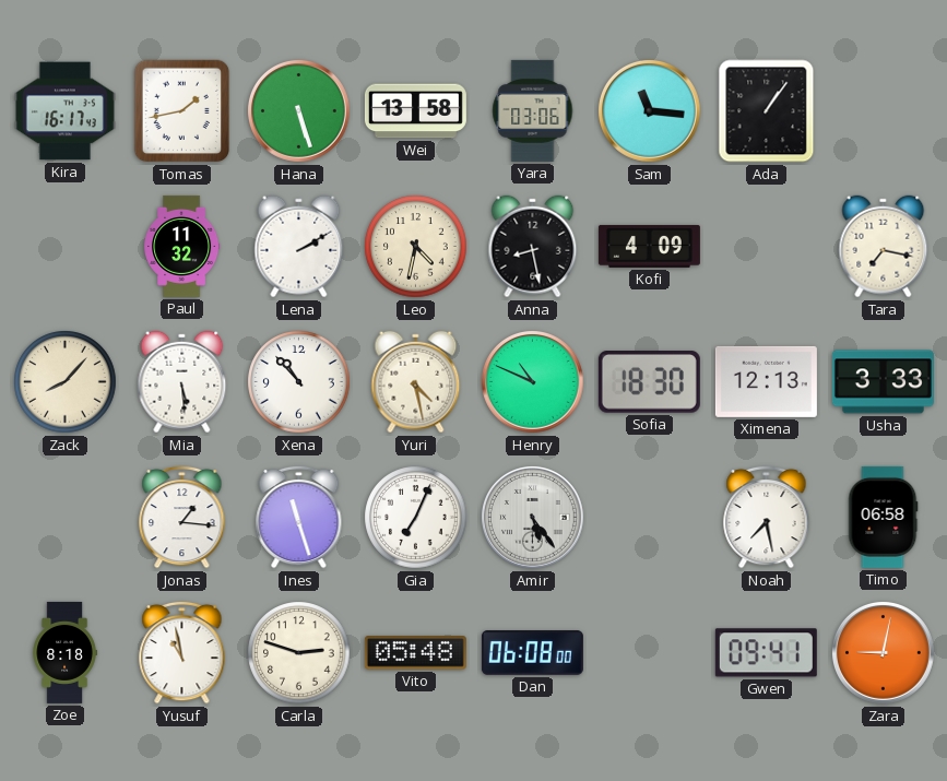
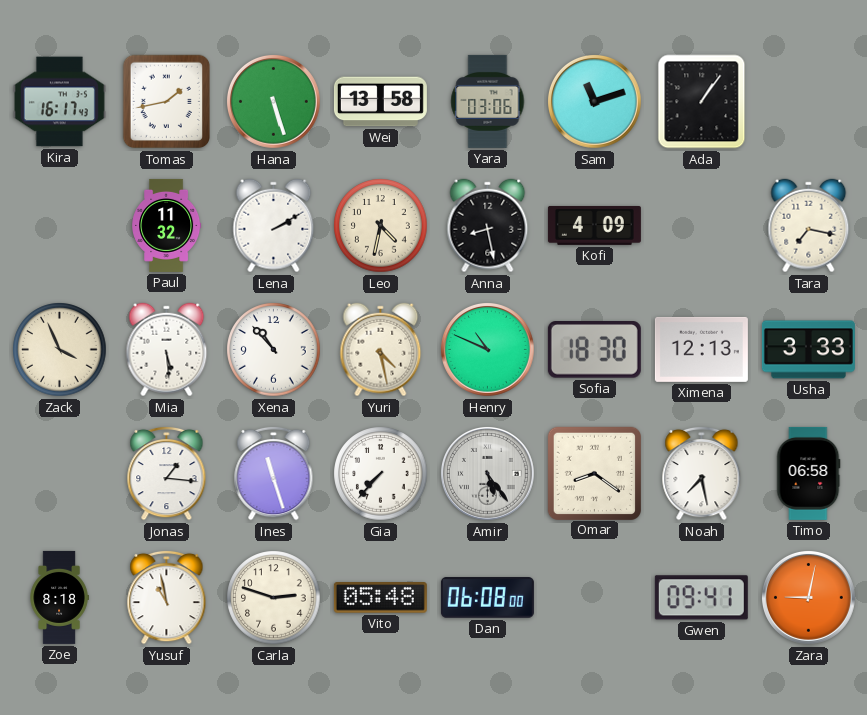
Sam: 11:16 -> 11:12
Zack: 8:07 -> 3:56
Gia: 7:04 -> 7:37
Omar: none -> 8:21
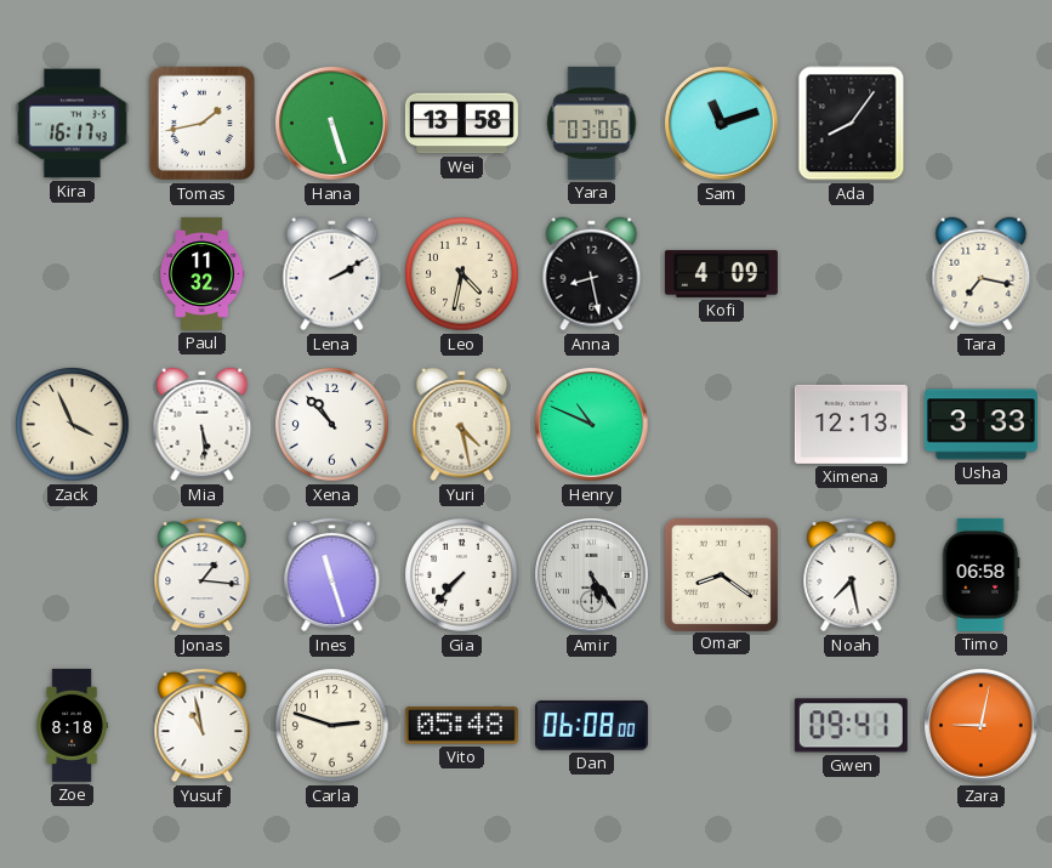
Ada: 1:06 -> 8:06
Sofia: 18:30 -> none
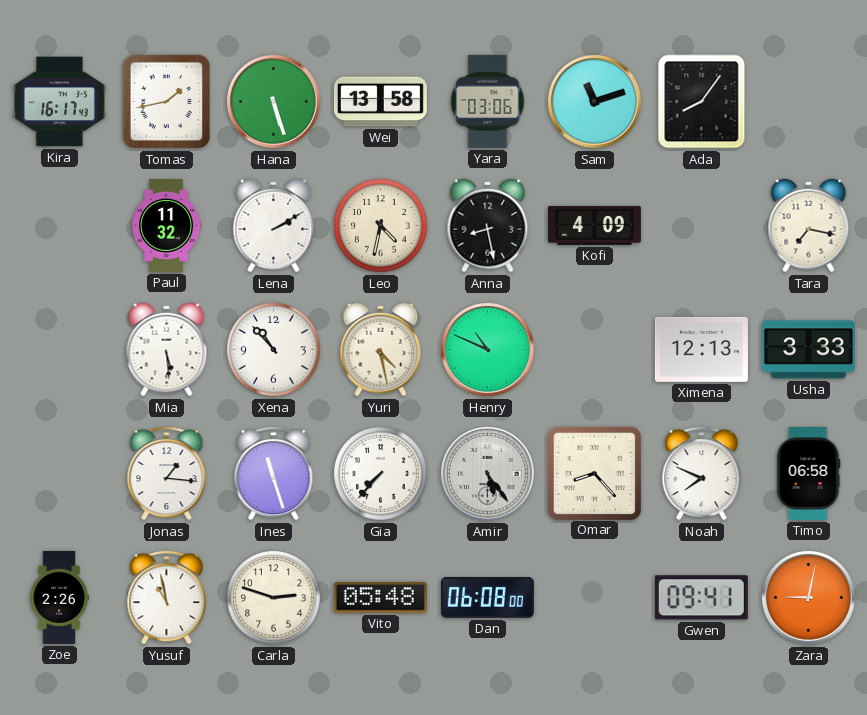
Zack: 3:56 -> none
Omar: 8:21 -> 8:23
Noah: 7:28 -> 7:49
Zoe: 8:18 -> 2:26
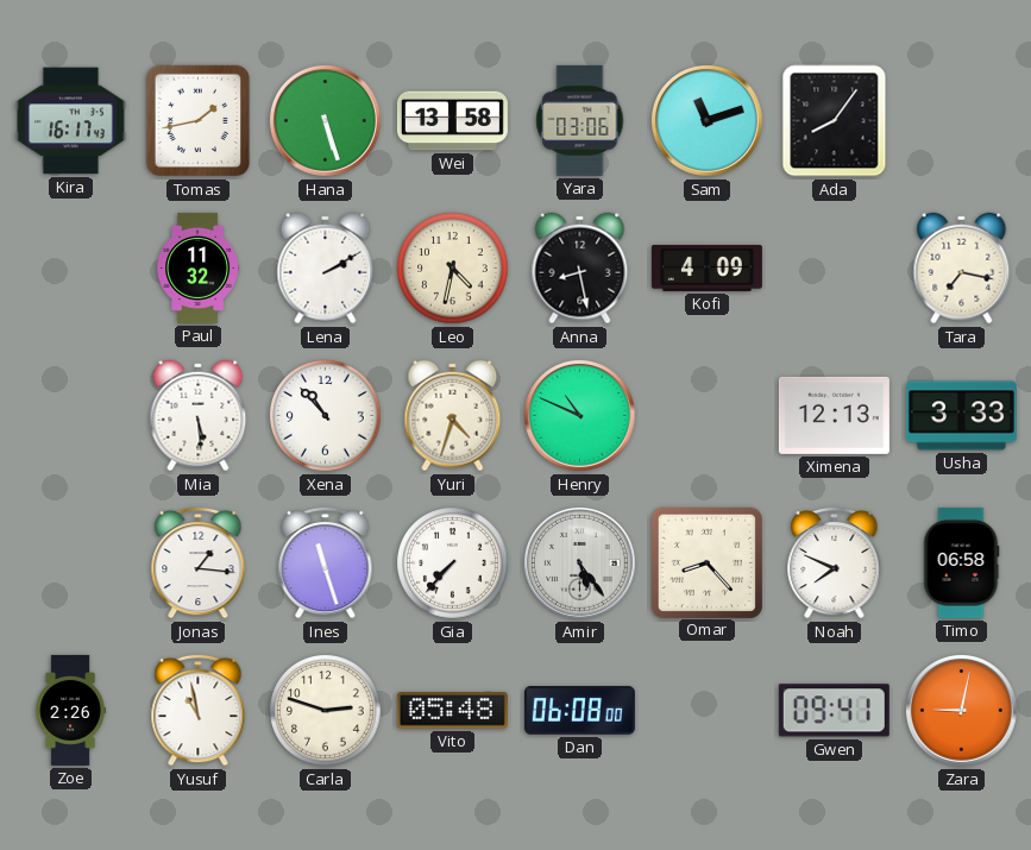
Yuri: 4:28 -> 4:33
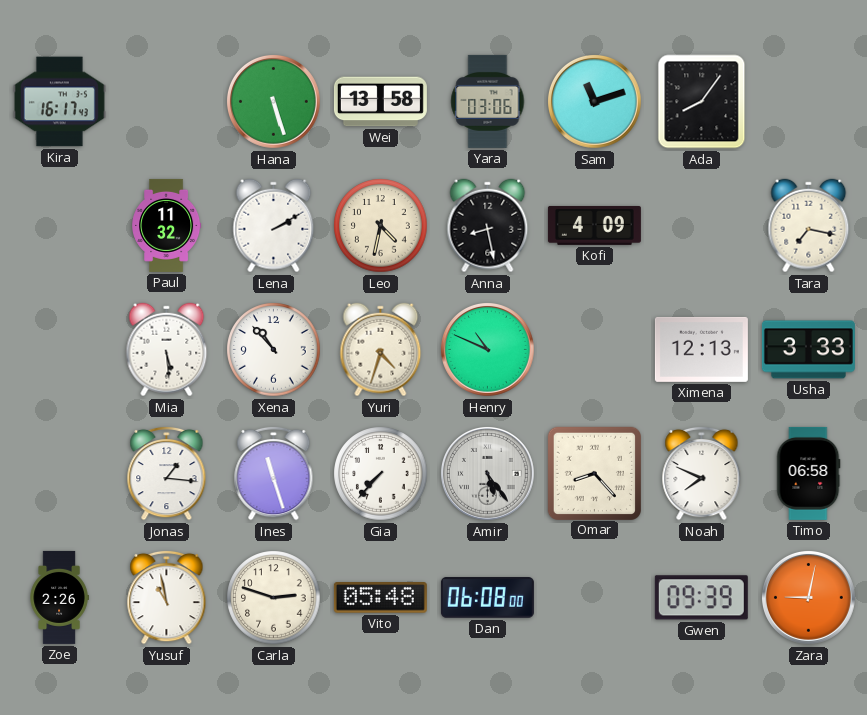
Tomas: 1:43 -> none
Gwen: 09:41 -> 09:39
